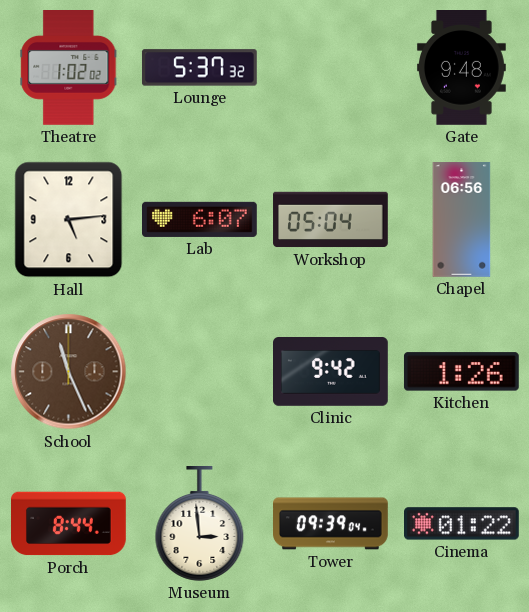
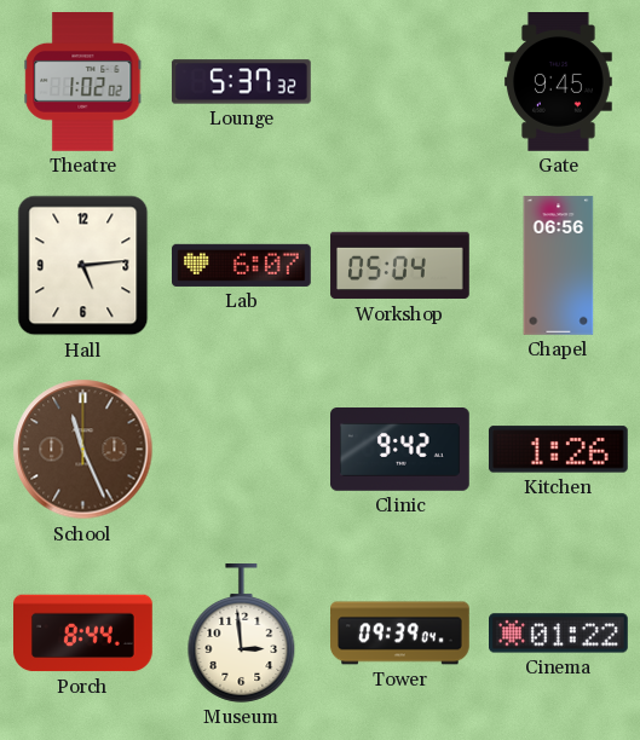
Gate: 9:48 -> 9:45
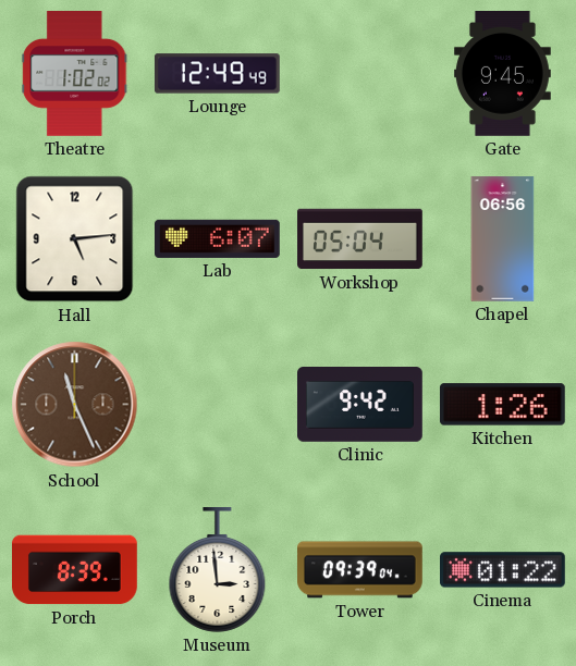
Lounge: 5:37 -> 12:49
Porch: 8:44 -> 8:39
